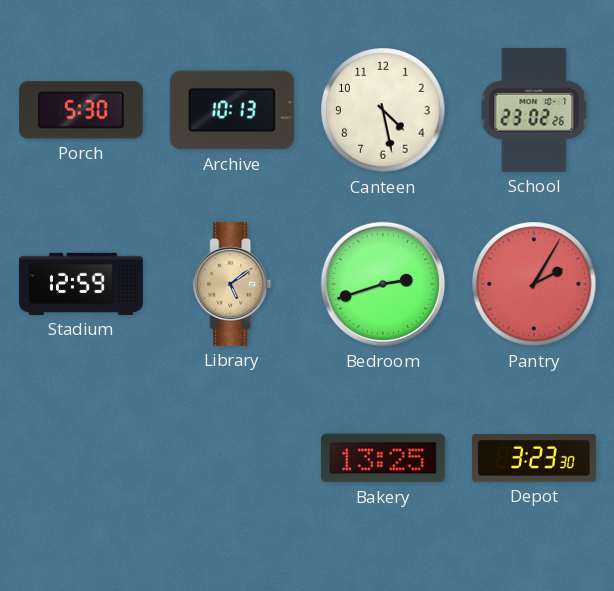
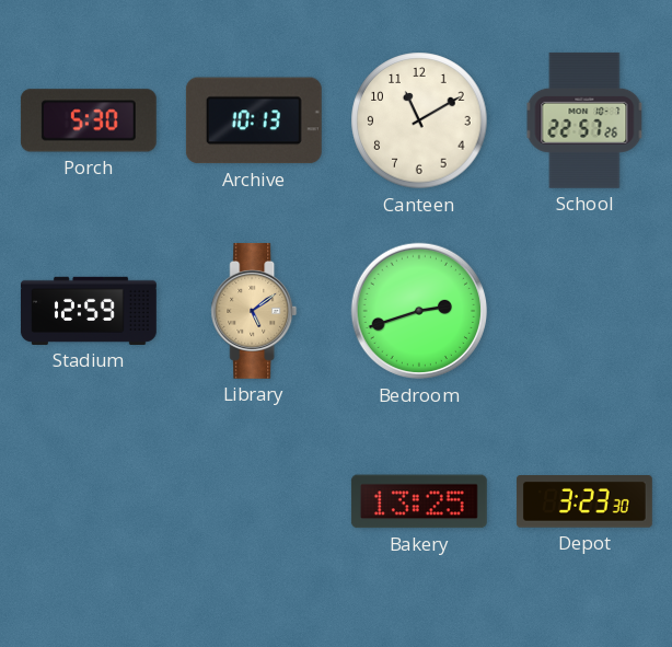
Canteen: 4:28 -> 11:10
School: 23:02 -> 22:57
Pantry: 2:05 -> none
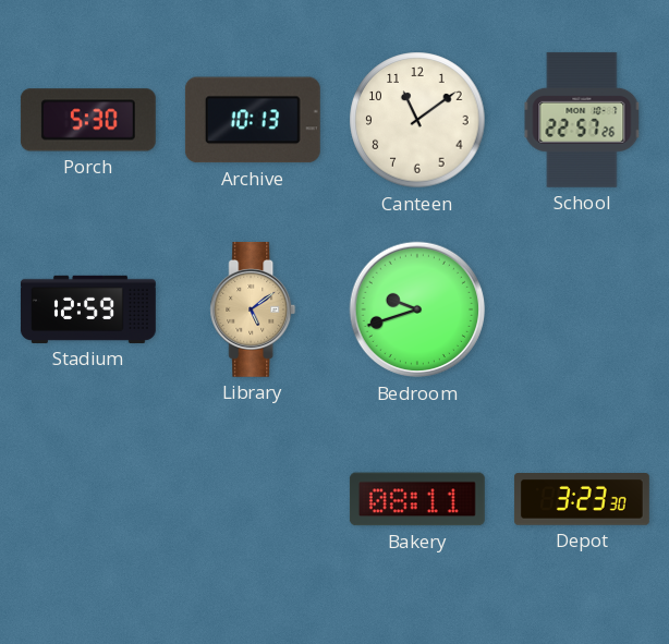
Canteen: 11:10 -> 11:09
Bedroom: 2:42 -> 9:42
Bakery: 13:25 -> 08:11
